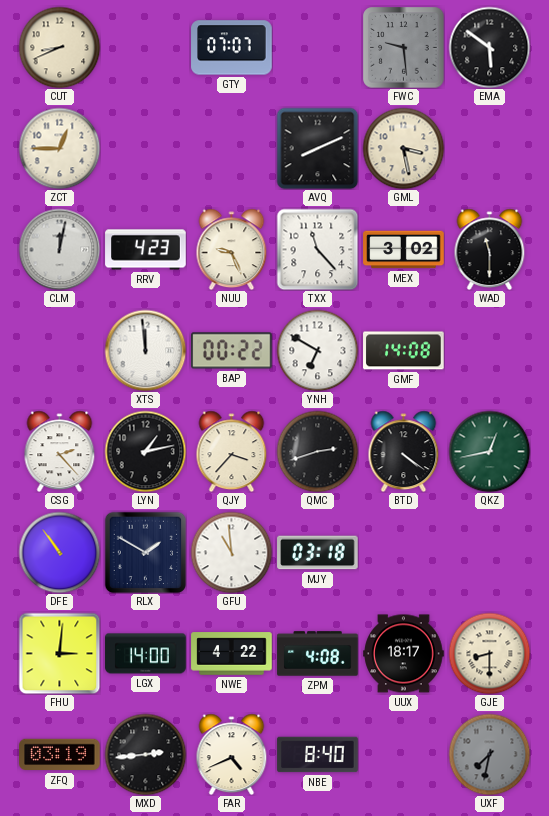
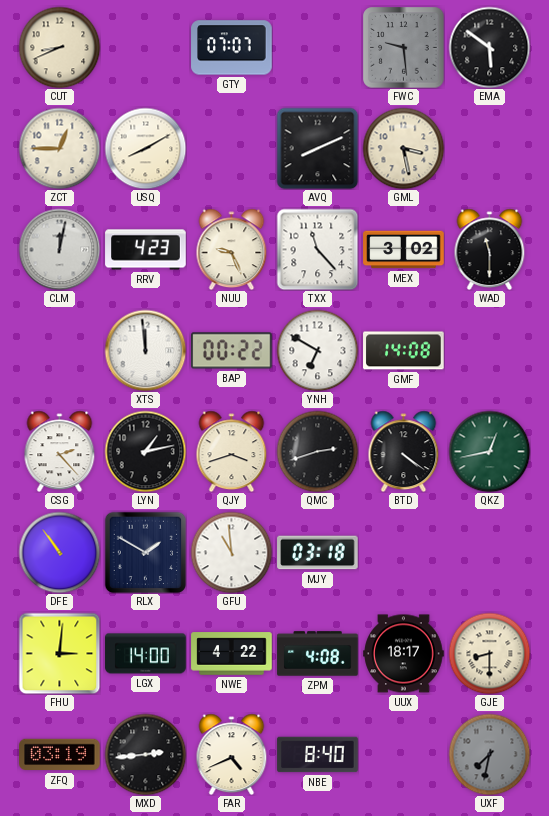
USQ: none -> 8:10
QJY: 3:37 -> 3:42
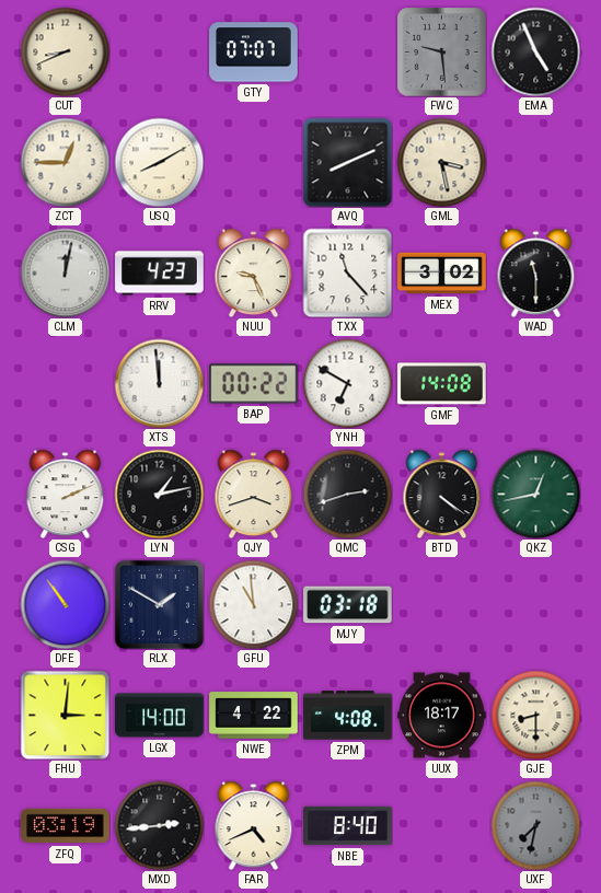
EMA: 5:51 -> 4:56
CSG: 2:23 -> 2:11
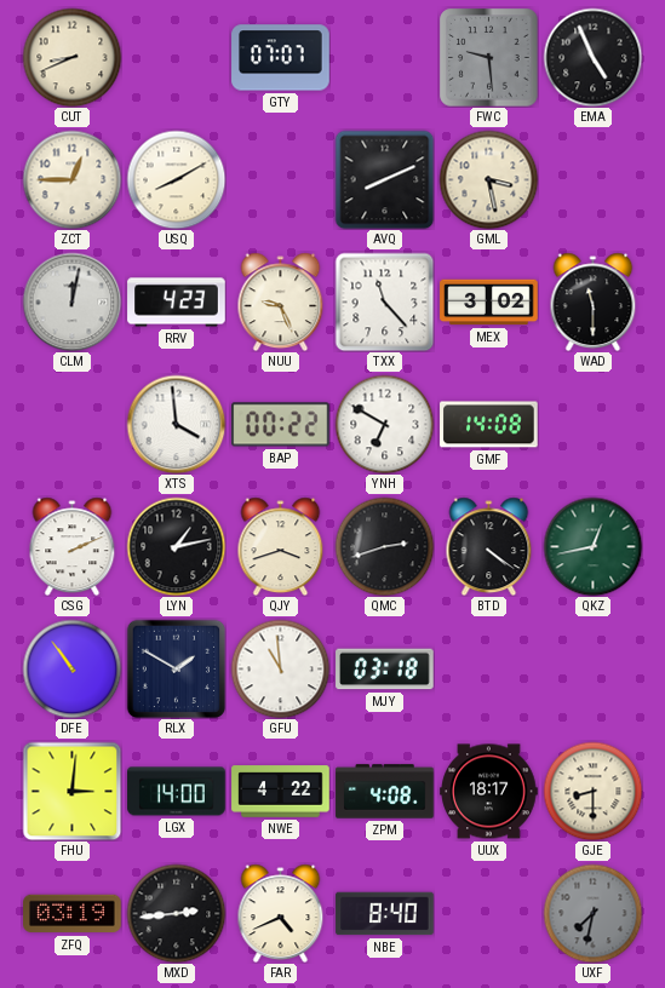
XTS: 11:59 -> 3:59
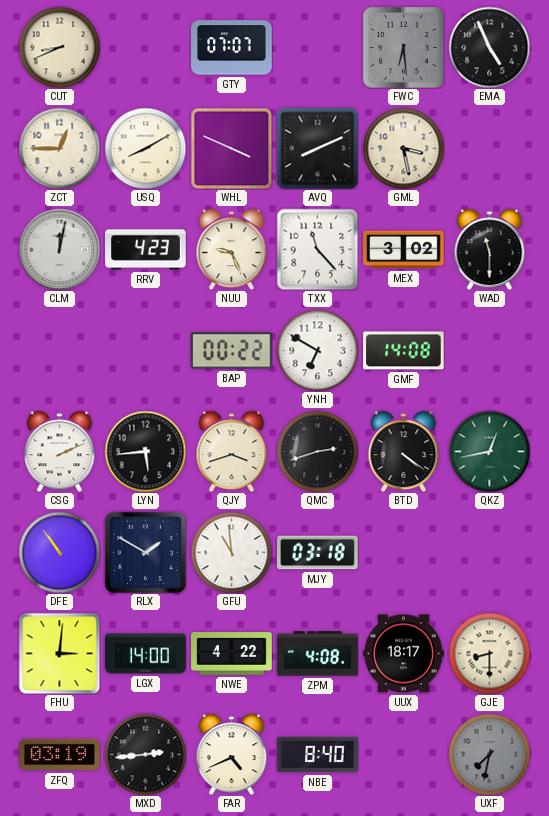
FWC: 9:29 -> 6:29
WHL: none -> 3:49
XTS: 3:59 -> none
LYN: 1:13 -> 5:44
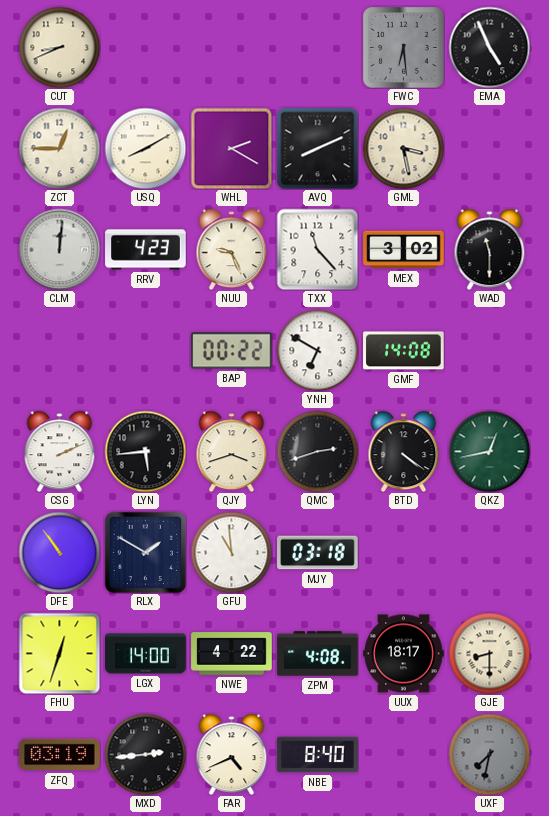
GTY: 07:07 -> none
WHL: 3:49 -> 2:20
CLM: 12:02 -> 12:01
FHU: 3:01 -> 12:33
